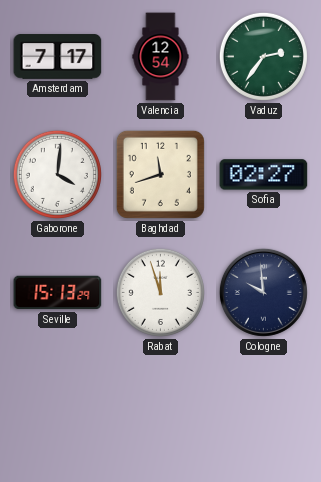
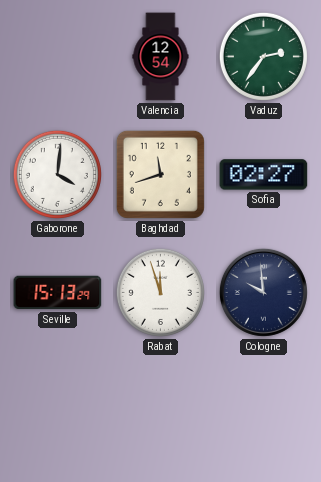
Amsterdam: 7:17 -> none
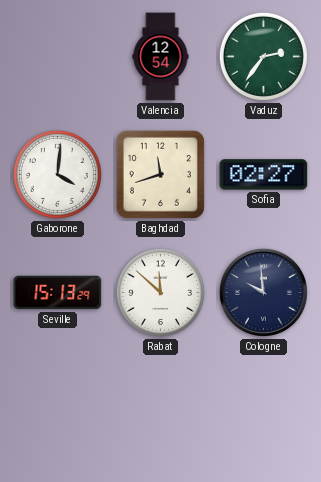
Rabat: 11:57 -> 11:52
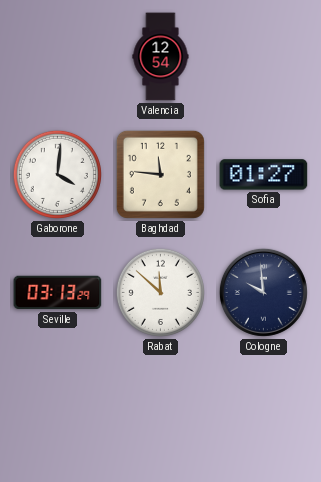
Vaduz: 2:36 -> none
Baghdad: 11:42 -> 11:46
Sofia: 02:27 -> 01:27
Seville: 15:13 -> 03:13
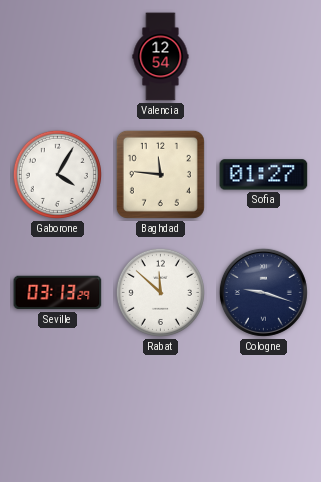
Gaborone: 4:01 -> 4:05
Cologne: 9:59 -> 9:18
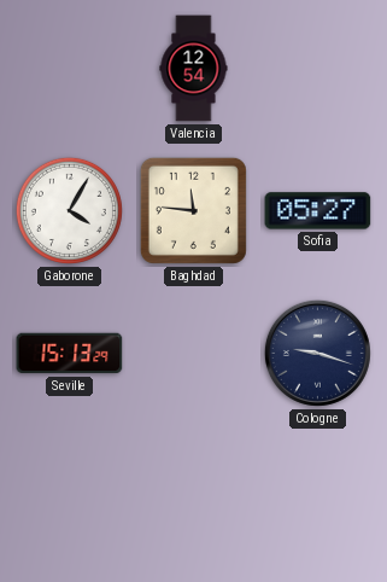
Sofia: 01:27 -> 05:27
Seville: 03:13 -> 15:13
Rabat: 11:52 -> none
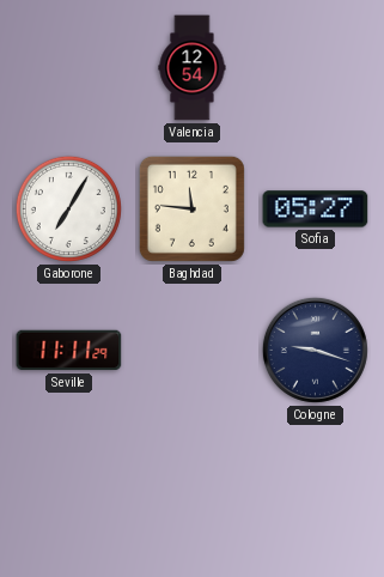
Gaborone: 4:05 -> 7:05
Seville: 15:13 -> 11:11
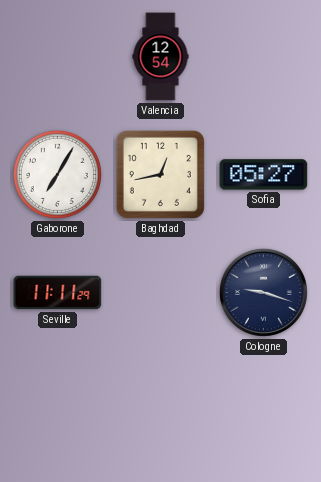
Baghdad: 11:46 -> 12:43
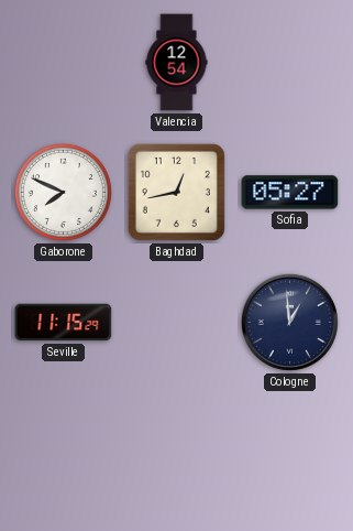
Gaborone: 7:05 -> 7:49
Seville: 11:11 -> 11:15
Cologne: 9:18 -> 12:59
